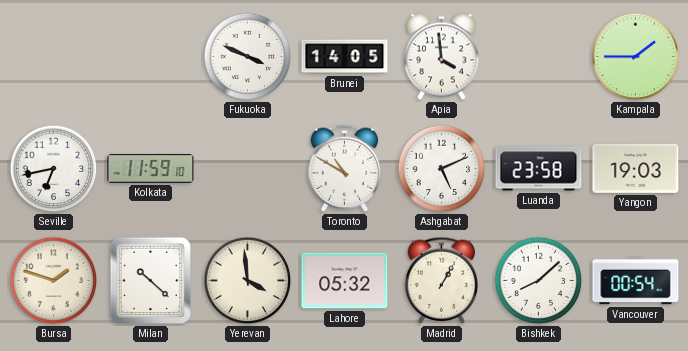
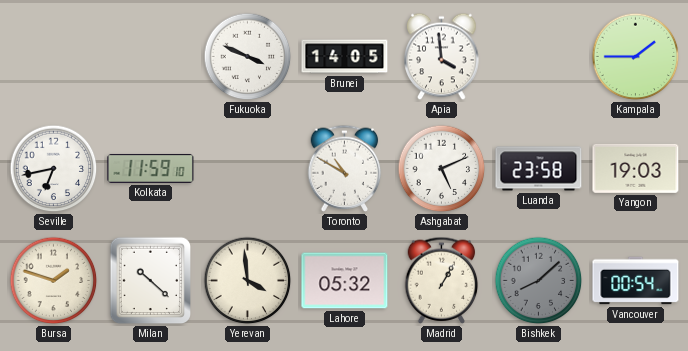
Bishkek dial: white -> grey
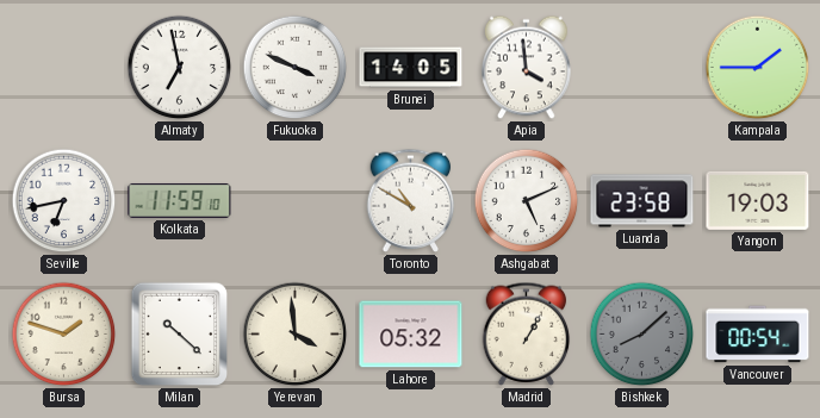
Almaty: none -> 6:58
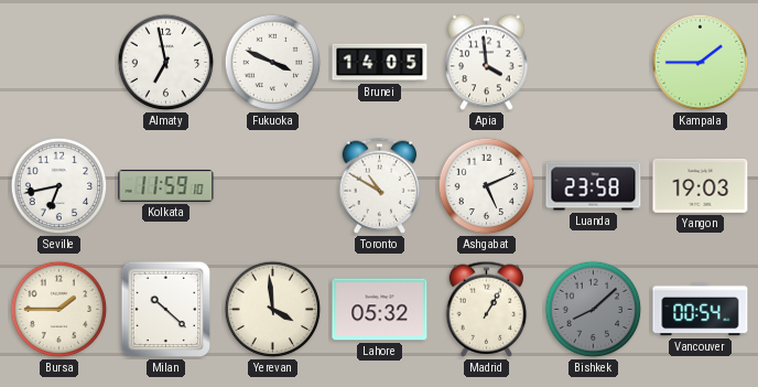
Bursa: 1:48 -> 1:45
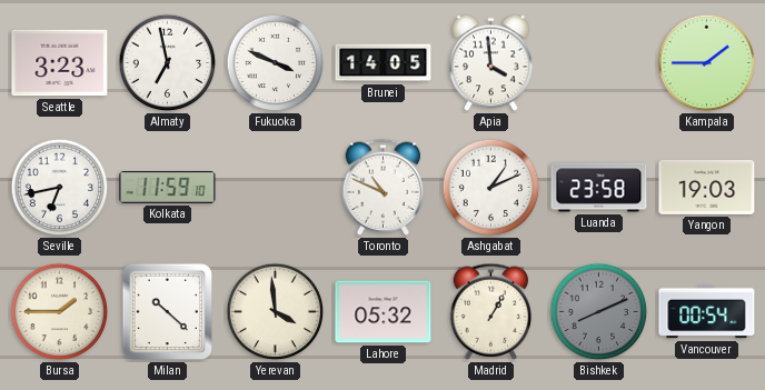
Seattle: none -> 3:23
Toronto: 10:50 -> 10:49
Ashgabat: 5:11 -> 1:11
Bishkek: 8:08 -> 8:11
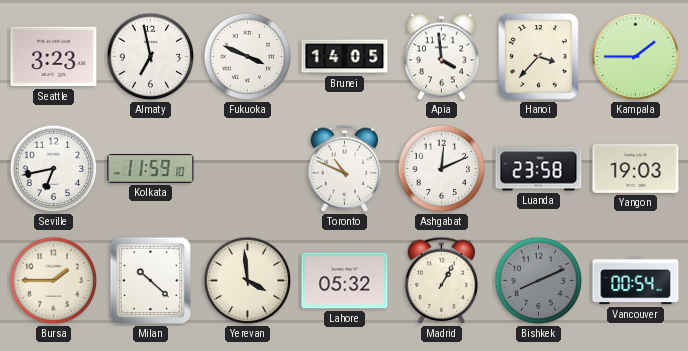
Hanoi: none -> 3:37
Ashgabat: 1:11 -> 12:11
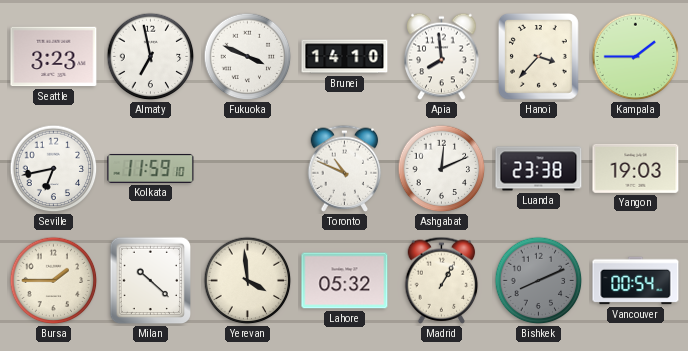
Brunei: 14:05 -> 14:10
Apia: 3:59 -> 7:59
Luanda: 23:58 -> 23:38
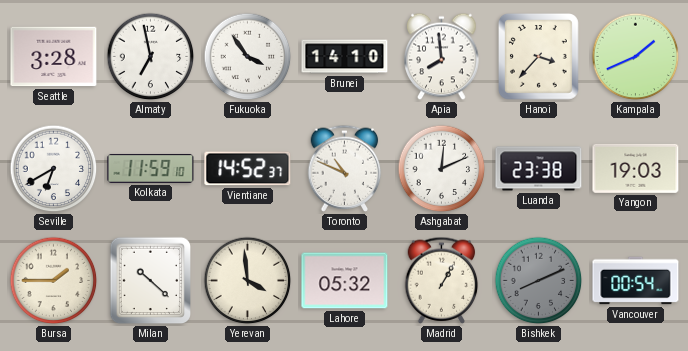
Seattle: 3:23 -> 3:28
Fukuoka: 3:49 -> 3:54
Kampala: 1:45 -> 1:41
Seville: 6:43 -> 6:40
Vientiane: none -> 14:52
